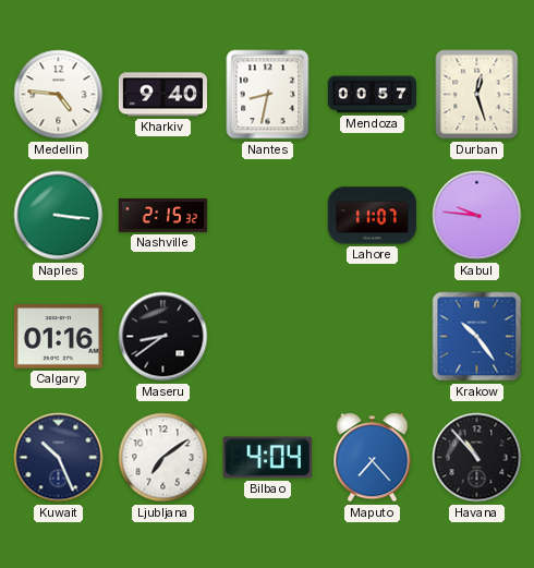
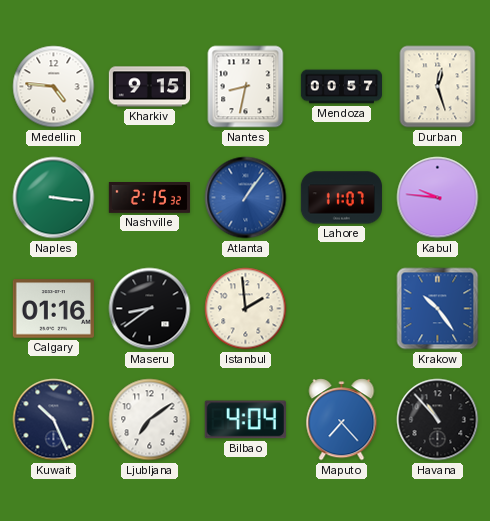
Kharkiv: 9:40 -> 9:15
Atlanta: none -> 1:06
Istanbul: none -> 1:59
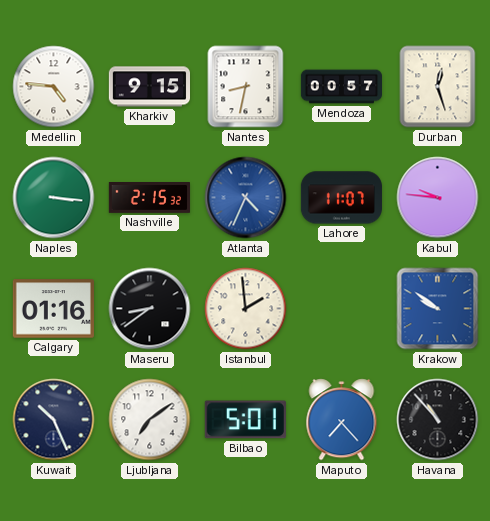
Atlanta: 1:06 -> 4:34
Krakow: 10:24 -> 9:51
Bilbao: 4:04 -> 5:01
